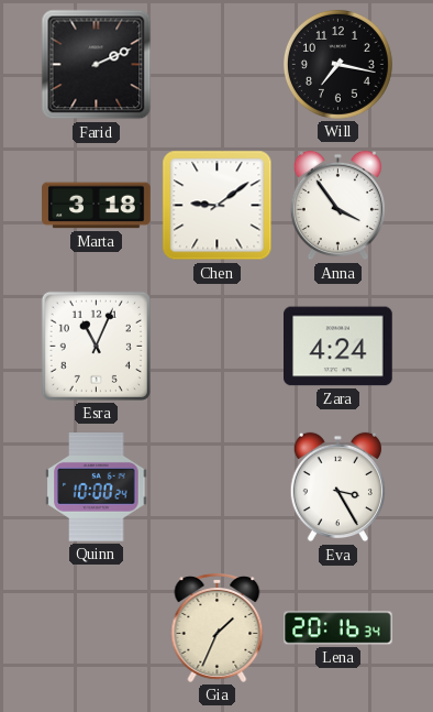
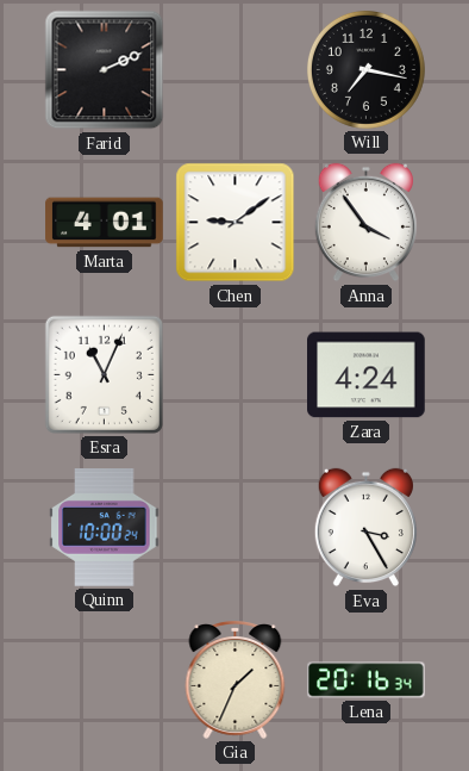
Marta: 3:18 -> 4:01
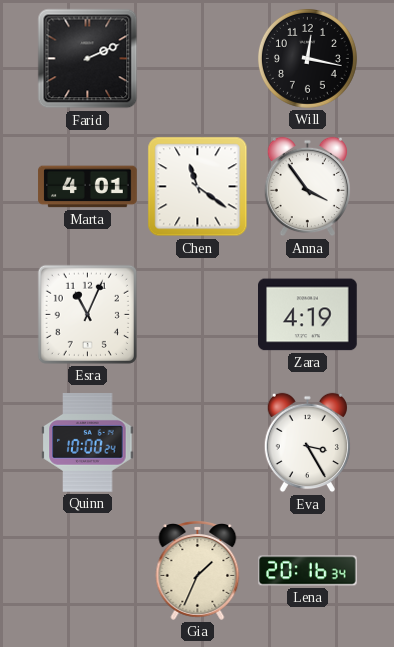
Will: 7:17 -> 12:17
Chen: 9:09 -> 11:21
Zara: 4:24 -> 4:19
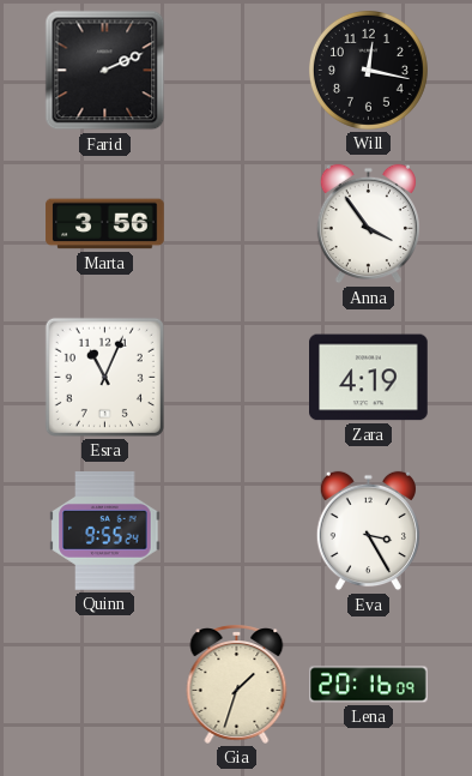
Marta: 4:01 -> 3:56
Chen: 11:21 -> none
Quinn: 10:00 -> 9:55
Gia: 1:34 -> 1:33
Lena: 20:16:34 -> 20:16:09
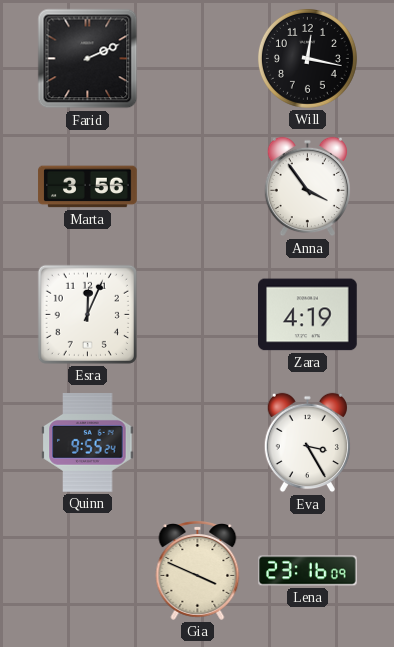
Esra: 11:04 -> 12:04
Gia: 1:33 -> 3:49
Lena: 20:16 -> 23:16
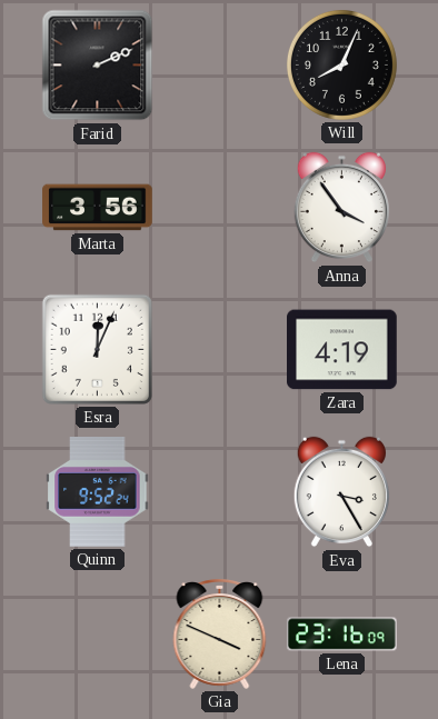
Will: 12:17 -> 8:04
Quinn: 9:55 -> 9:52
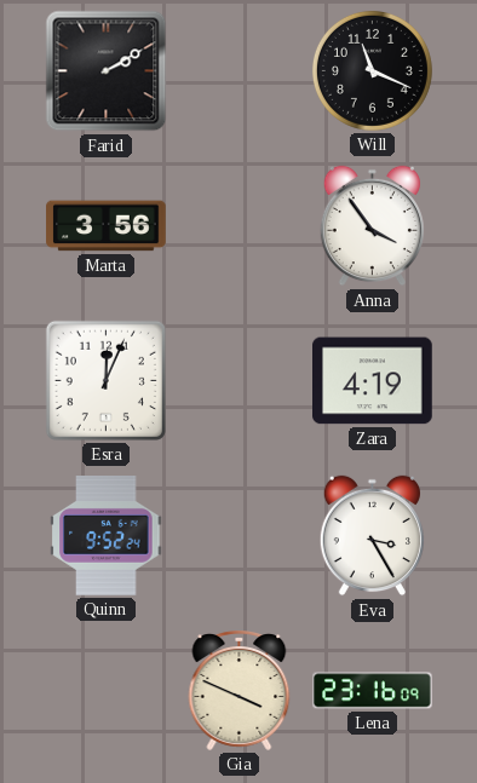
Farid: 2:11 -> 2:10
Will: 8:04 -> 11:19
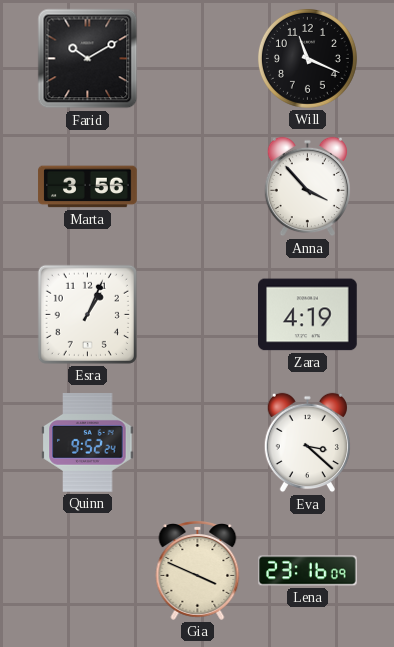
Farid: 2:10 -> 10:10
Anna: 3:54 -> 3:53
Esra: 12:04 -> 1:04
Eva: 3:25 -> 3:22
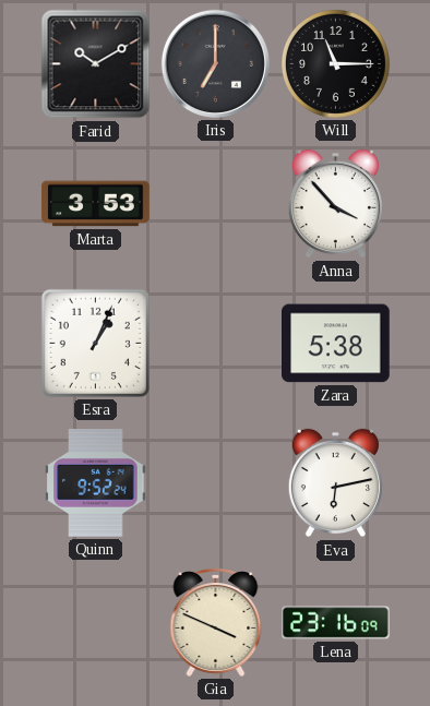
Iris: none -> 7:00
Will: 11:19 -> 11:15
Marta: 3:56 -> 3:53
Zara: 4:19 -> 5:38
Eva: 3:22 -> 6:13
